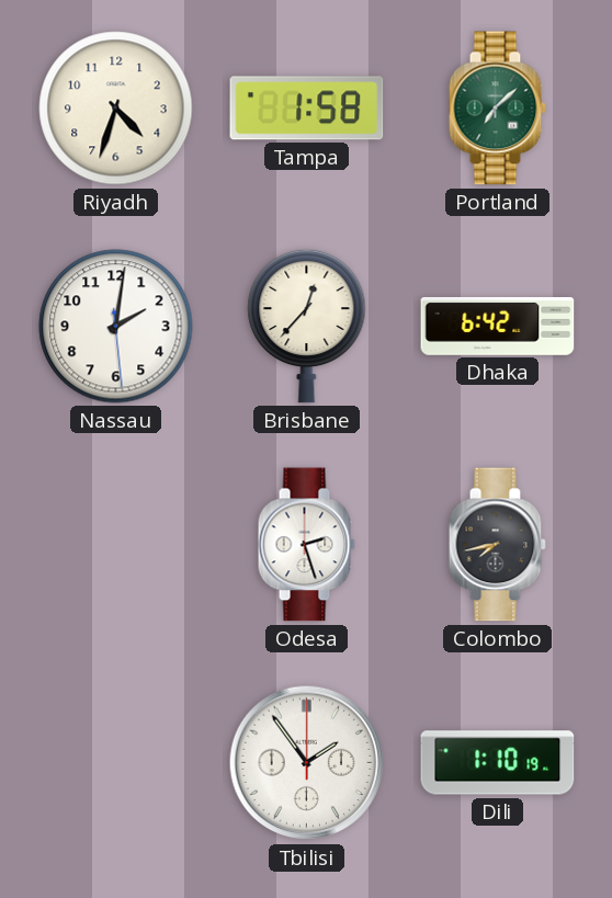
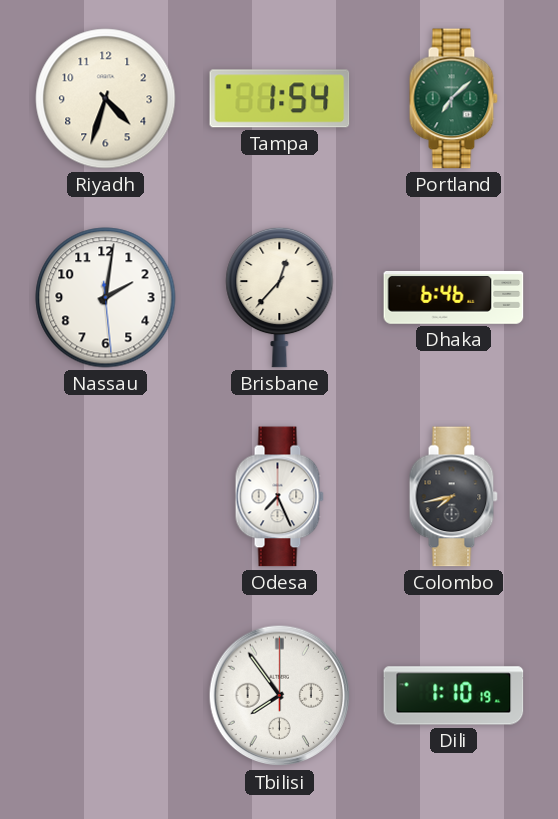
Tampa: 1:58 -> 1:54
Dhaka: 6:42 -> 6:46
Odesa: 2:27 -> 7:26
Tbilisi: 1:54 -> 7:54
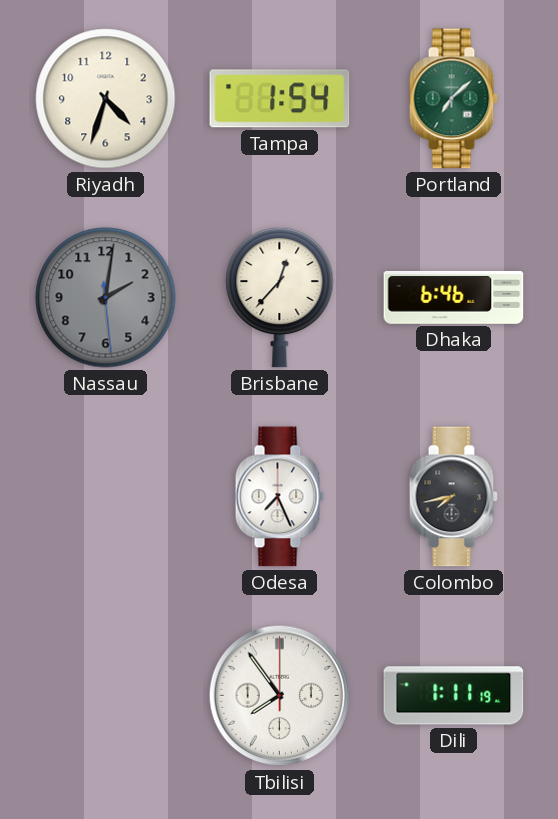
Nassau dial: white -> grey
Dili: 1:10 -> 1:11
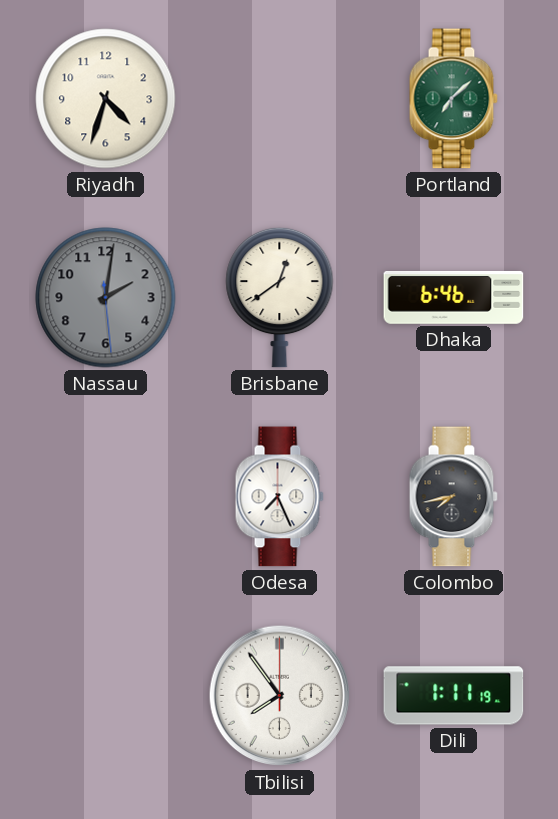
Tampa: 1:54 -> none
Brisbane: 12:37 -> 12:39
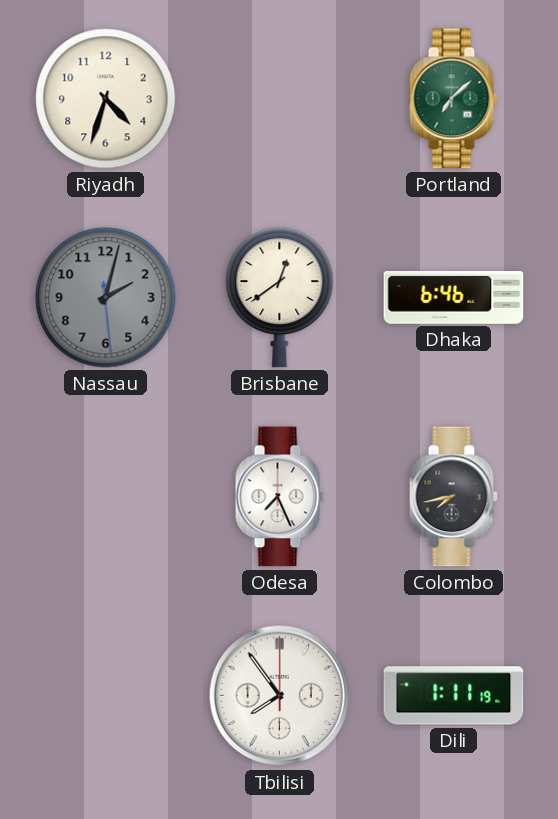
Nassau: 2:01 -> 2:02
